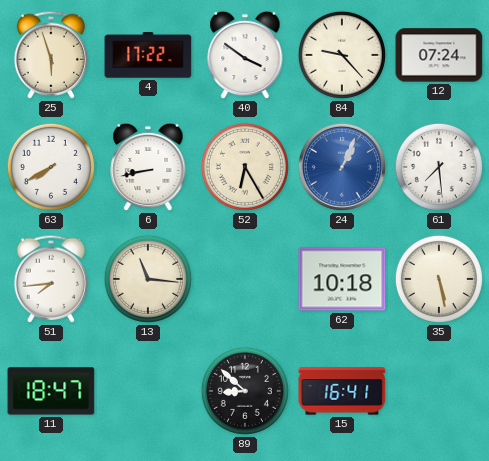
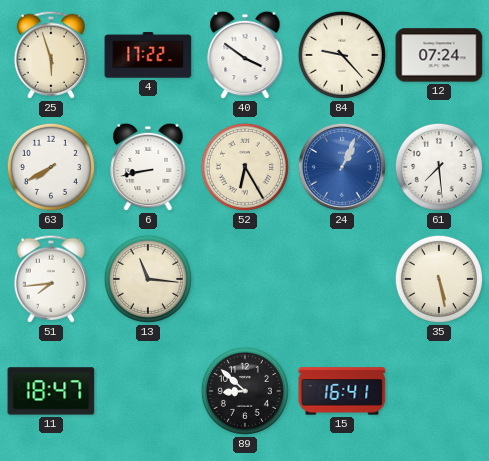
62: 10:18 -> none
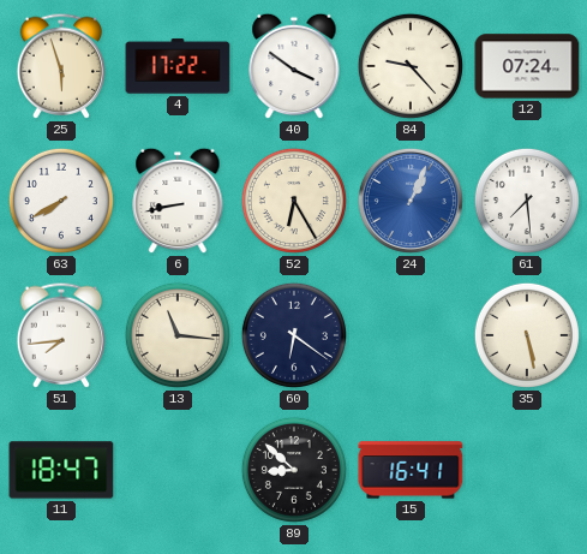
60: none -> 6:21
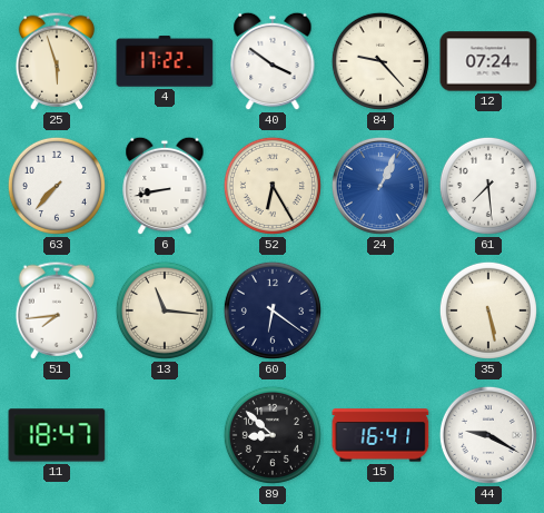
63: 7:40 -> 7:37
44: none -> 9:20
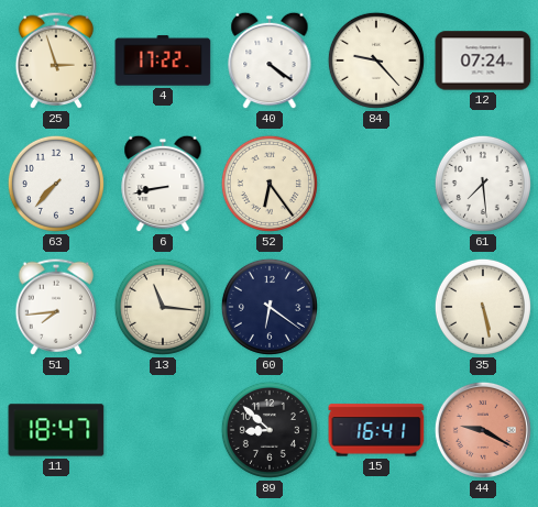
25: 5:57 -> 2:57
40: 3:51 -> 4:21
52: 6:25 -> 6:24
24: 1:04 -> none
44 dial: white -> salmon
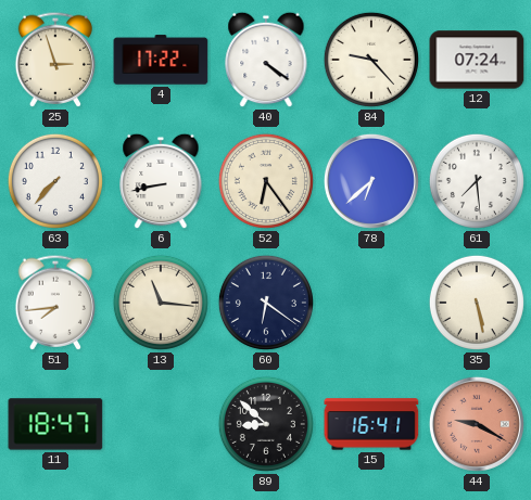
78: none -> 6:38
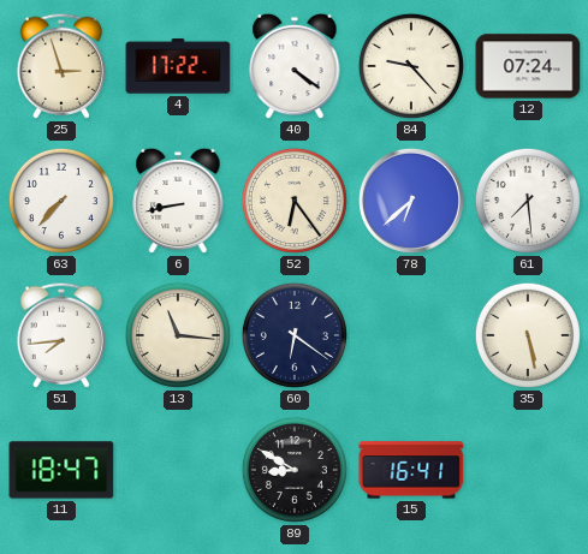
89: 8:52 -> 8:50
44: 9:20 -> none
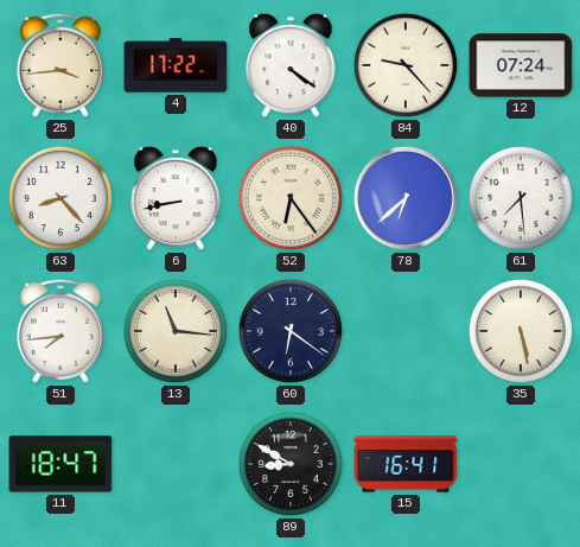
25: 2:57 -> 3:44
63: 7:37 -> 8:23
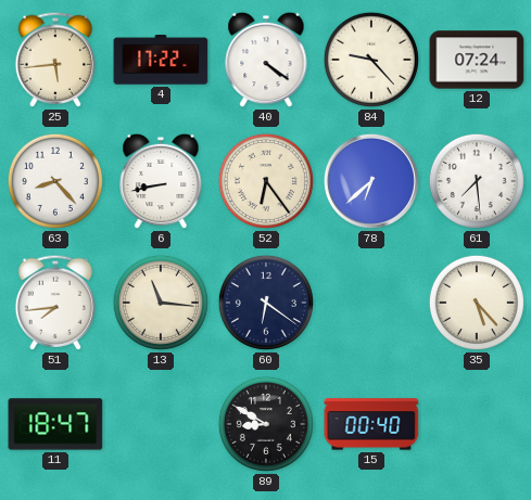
25: 3:44 -> 5:44
35: 5:28 -> 5:23
15: 16:41 -> 00:40
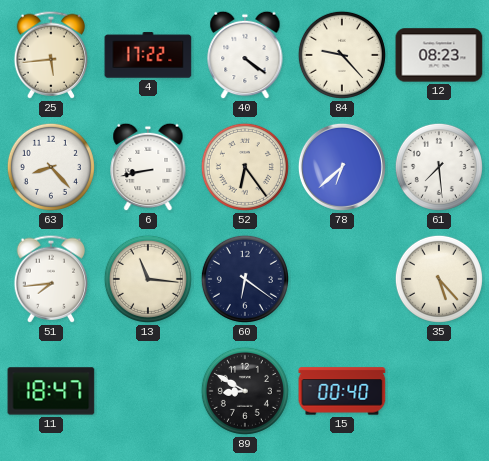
12: 07:24 -> 08:23
